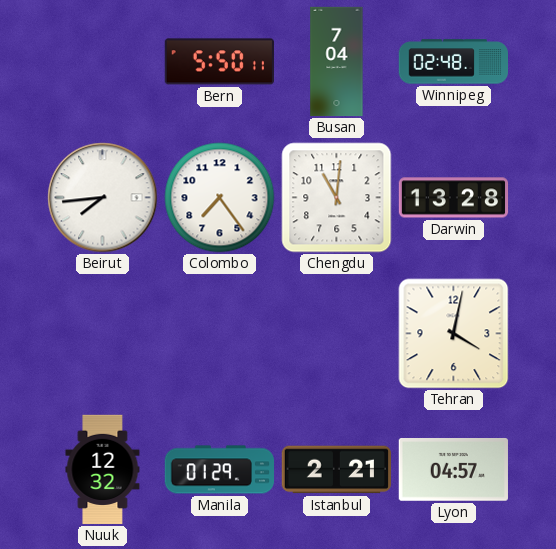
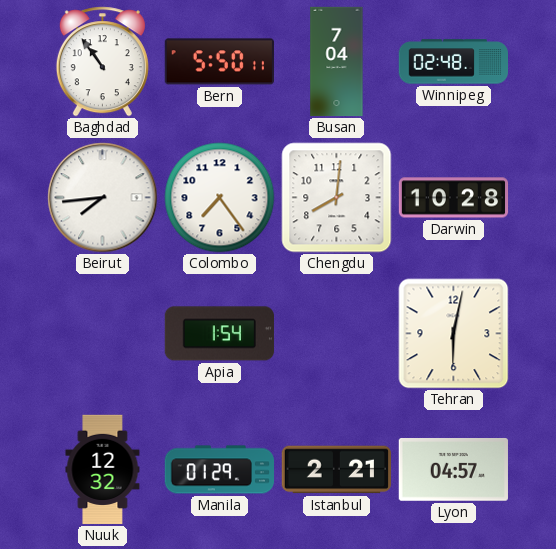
Baghdad: none -> 10:54
Chengdu: 11:01 -> 8:01
Darwin: 13:28 -> 10:28
Apia: none -> 1:54
Tehran: 4:02 -> 6:02
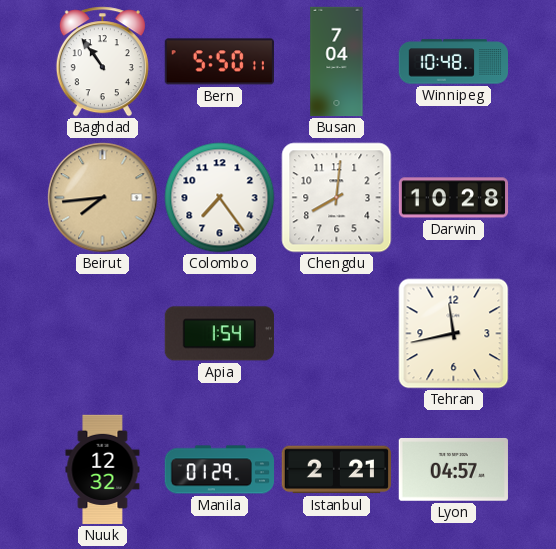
Winnipeg: 02:48 -> 10:48
Beirut dial: white -> champagne
Tehran: 6:02 -> 11:43
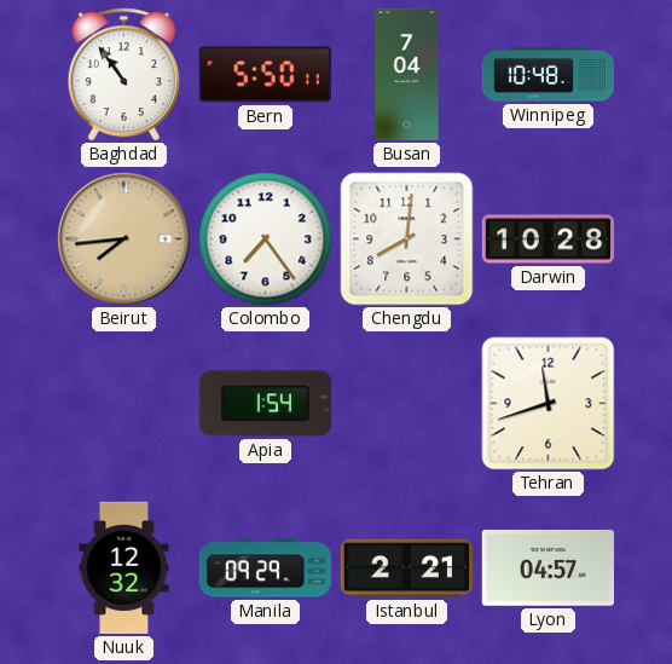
Tehran: 11:43 -> 11:42
Manila: 01:29 -> 09:29
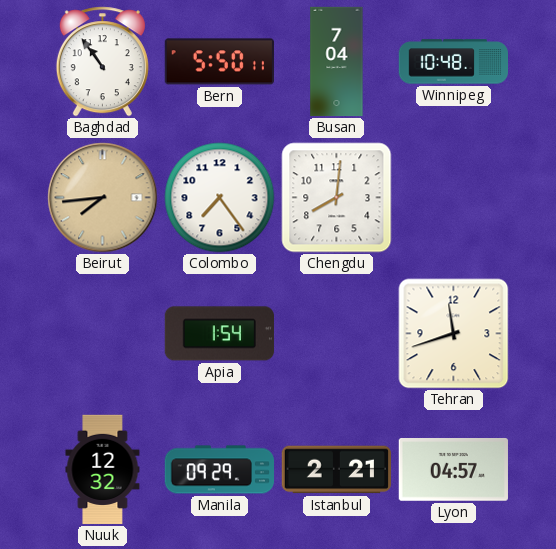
Darwin: 10:28 -> none
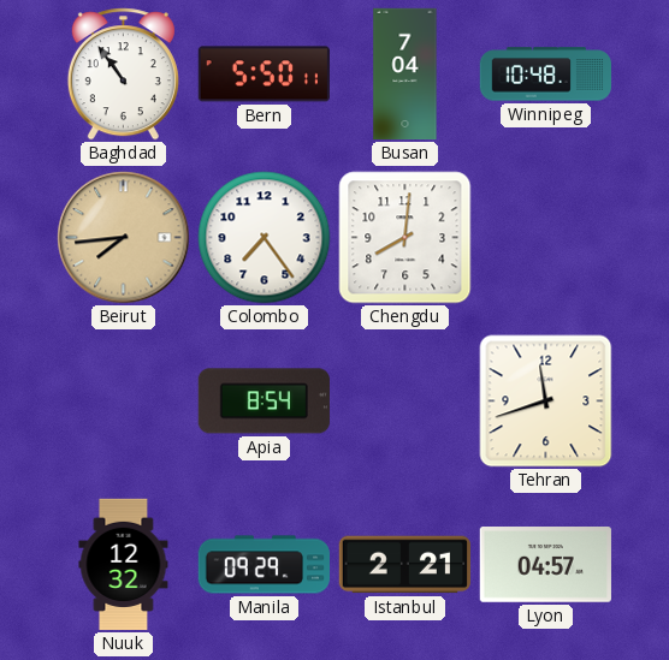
Apia: 1:54 -> 8:54
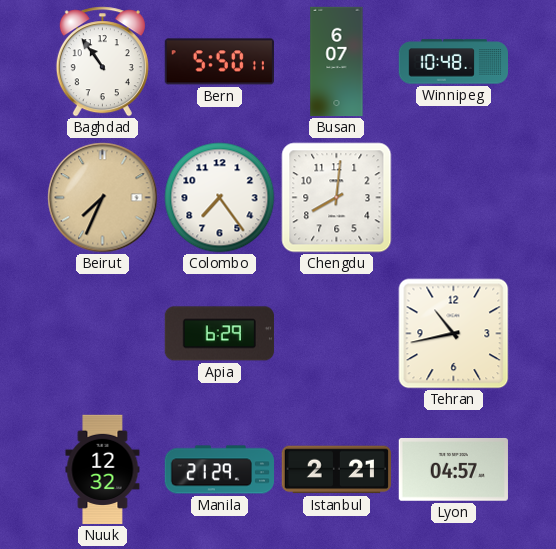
Busan: 7:04 -> 6:07
Beirut: 7:44 -> 7:34
Apia: 8:54 -> 6:29
Tehran: 11:42 -> 10:43
Manila: 09:29 -> 21:29
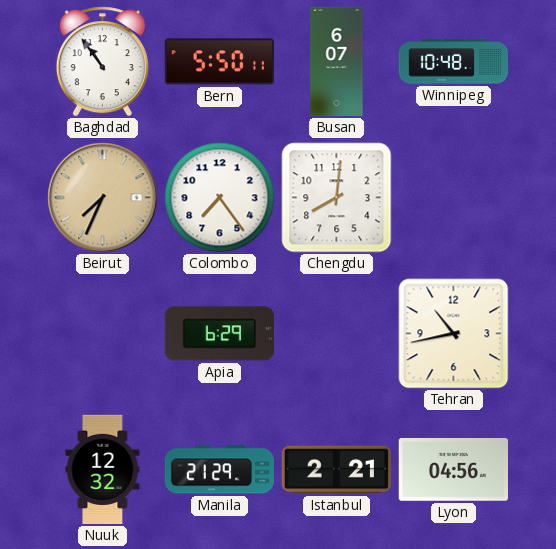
Lyon: 04:57 -> 04:56
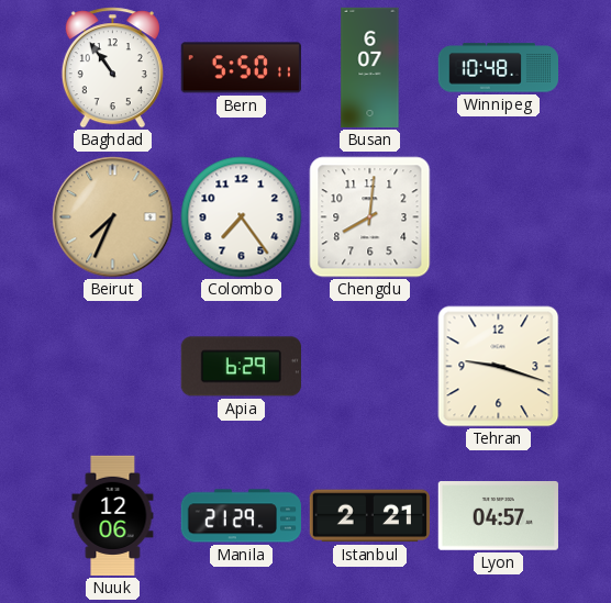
Tehran: 10:43 -> 9:18
Nuuk: 12:32 -> 12:06
Lyon: 04:56 -> 04:57
